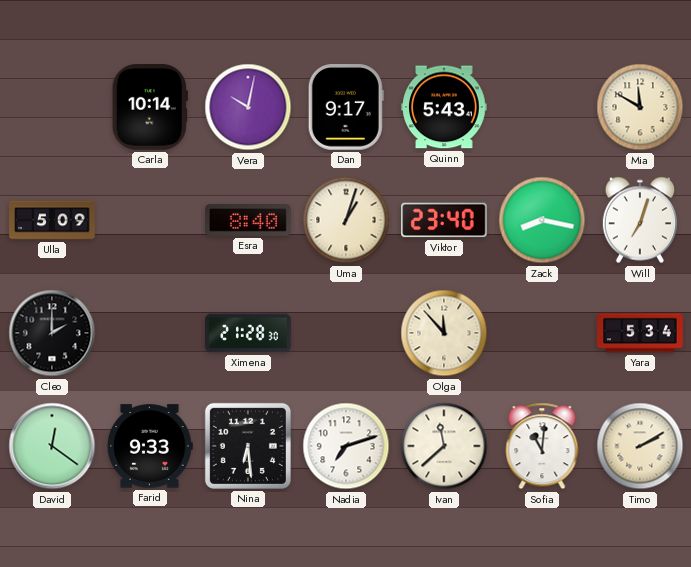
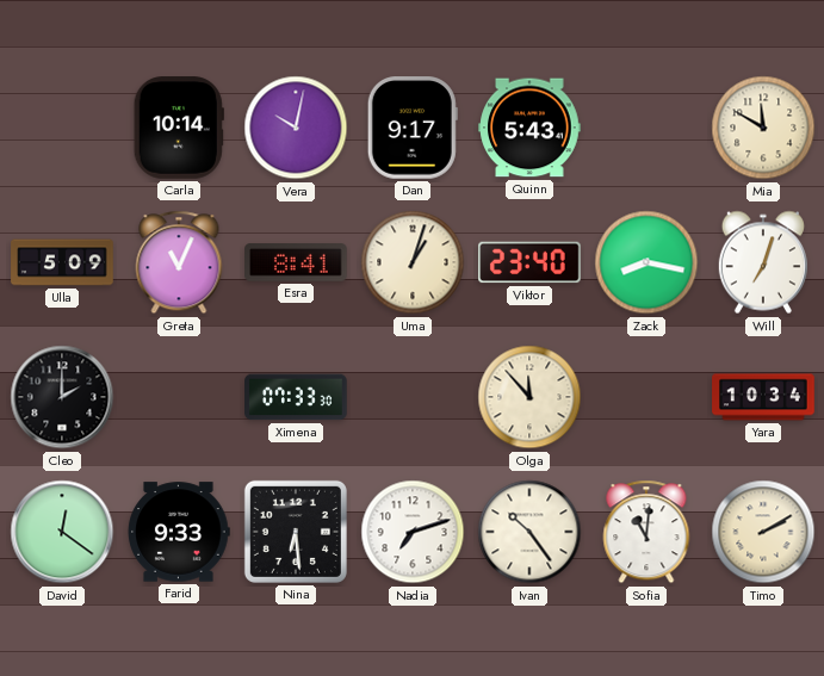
Greta: none -> 11:04
Esra: 8:40 -> 8:41
Ximena: 21:28 -> 07:33
Yara: 5:34 -> 10:34
Ivan: 11:38 -> 10:24
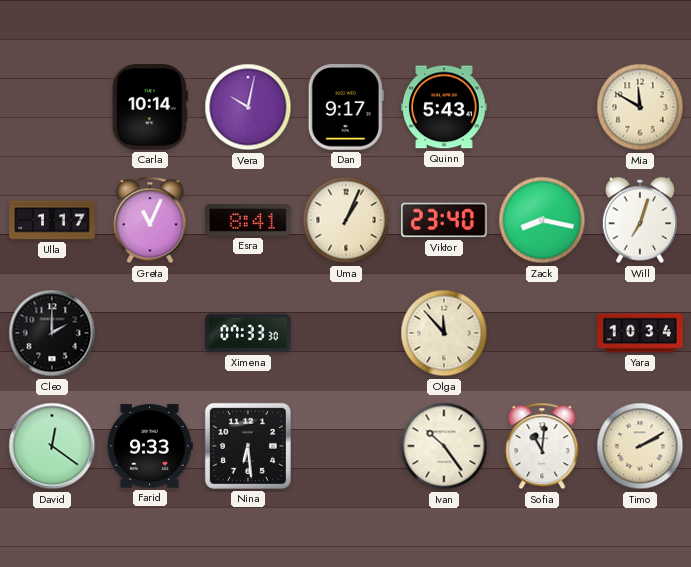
Ulla: 5:09 -> 1:17
Uma: 1:03 -> 1:04
Nadia: 7:12 -> none
